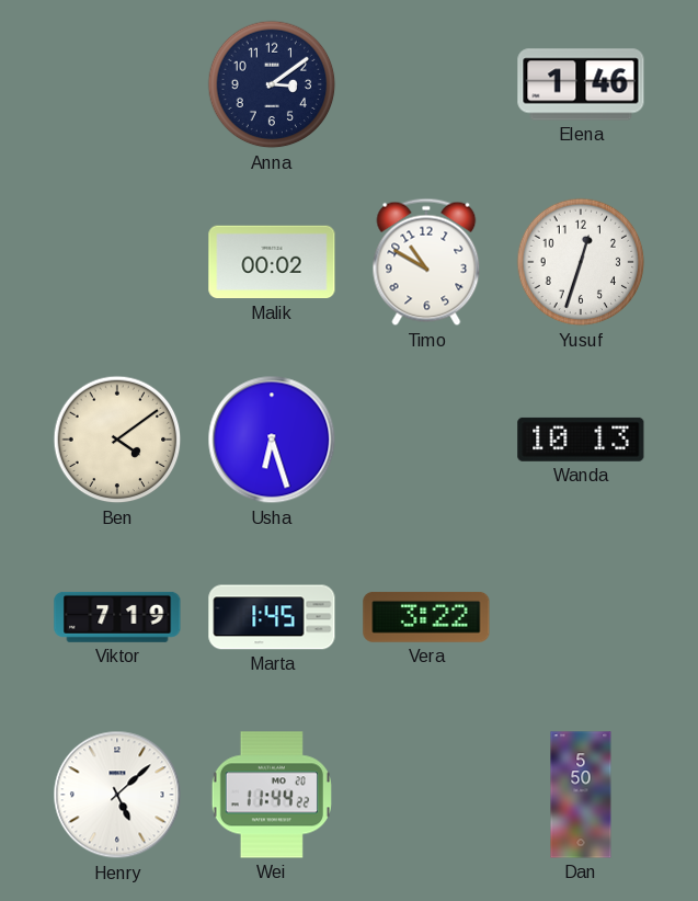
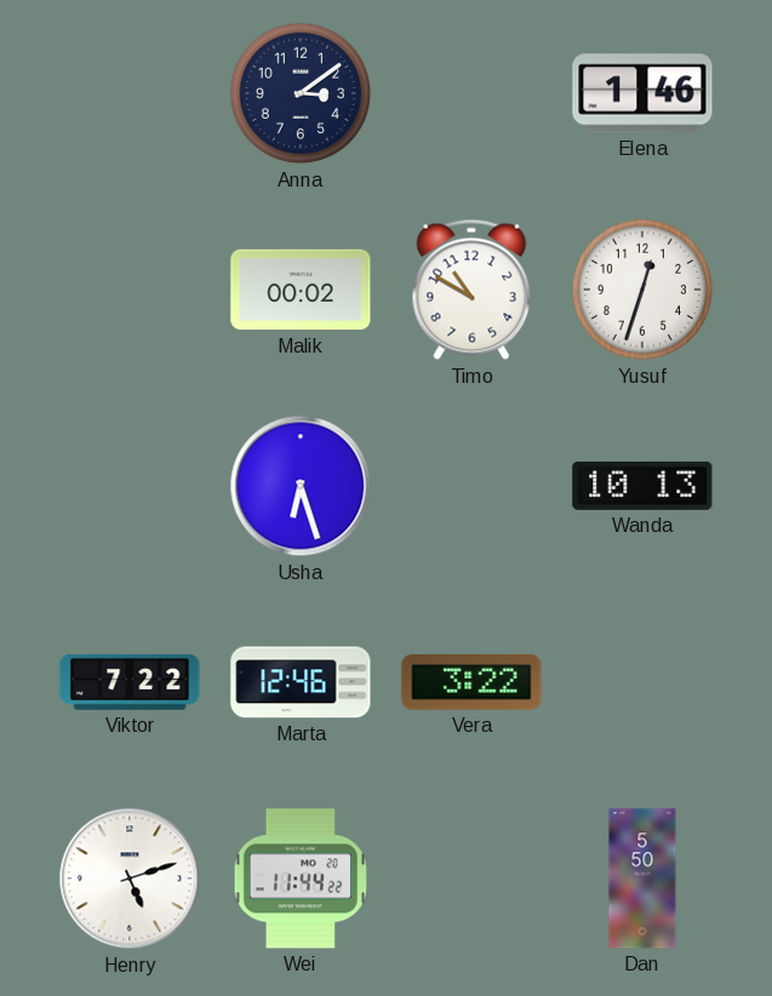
Ben: 4:09 -> none
Viktor: 7:19 -> 7:22
Marta: 1:45 -> 12:46
Henry: 5:08 -> 5:12
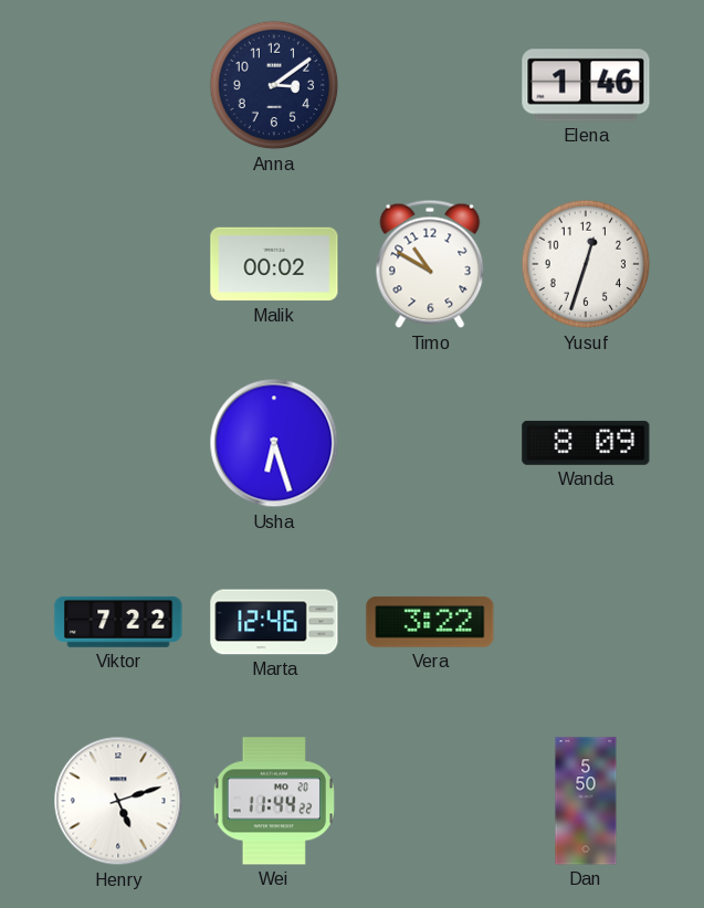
Wanda: 10:13 -> 8:09
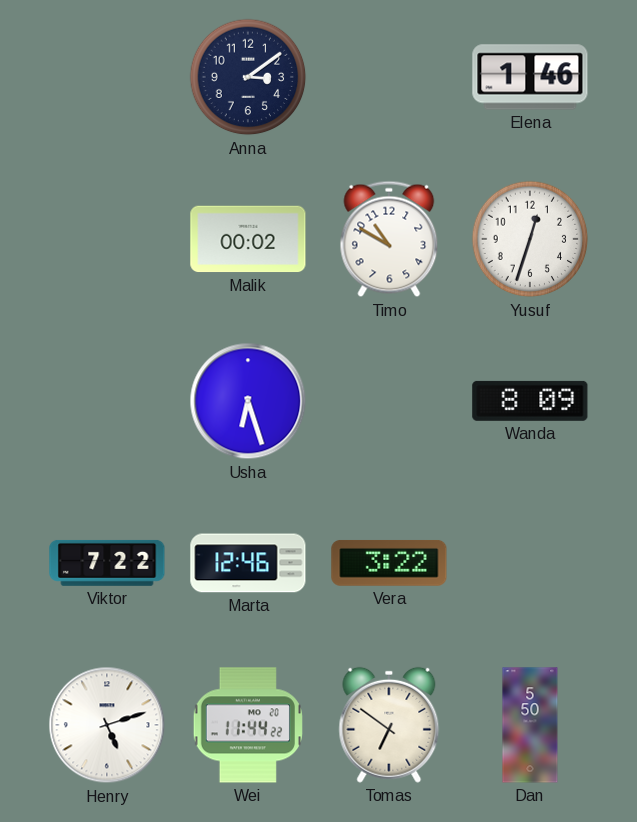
Tomas: none -> 6:51
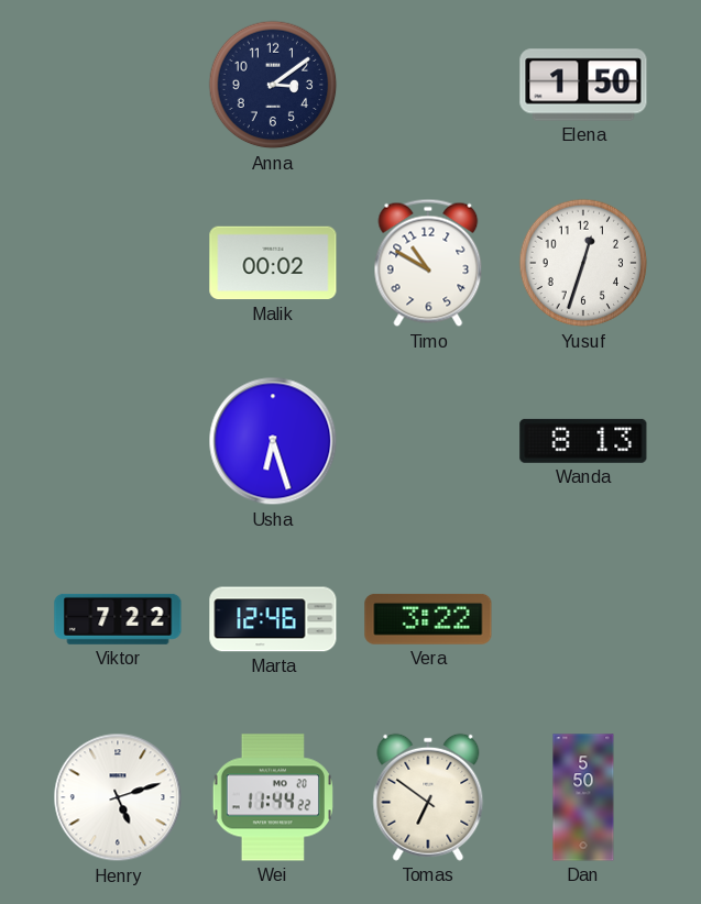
Elena: 1:46 -> 1:50
Wanda: 8:09 -> 8:13
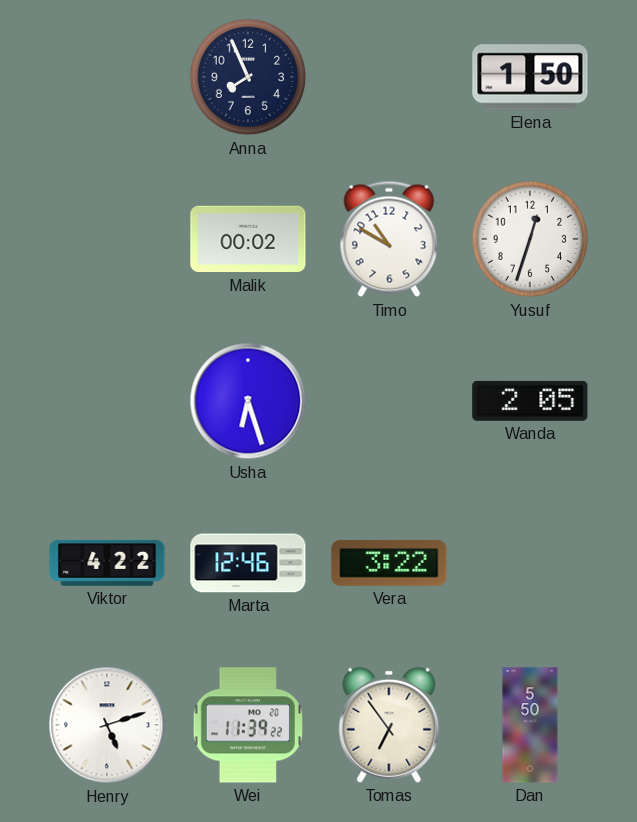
Anna: 3:09 -> 7:56
Wanda: 8:13 -> 2:05
Viktor: 7:22 -> 4:22
Wei: 11:44 -> 11:39
Tomas: 6:51 -> 6:54
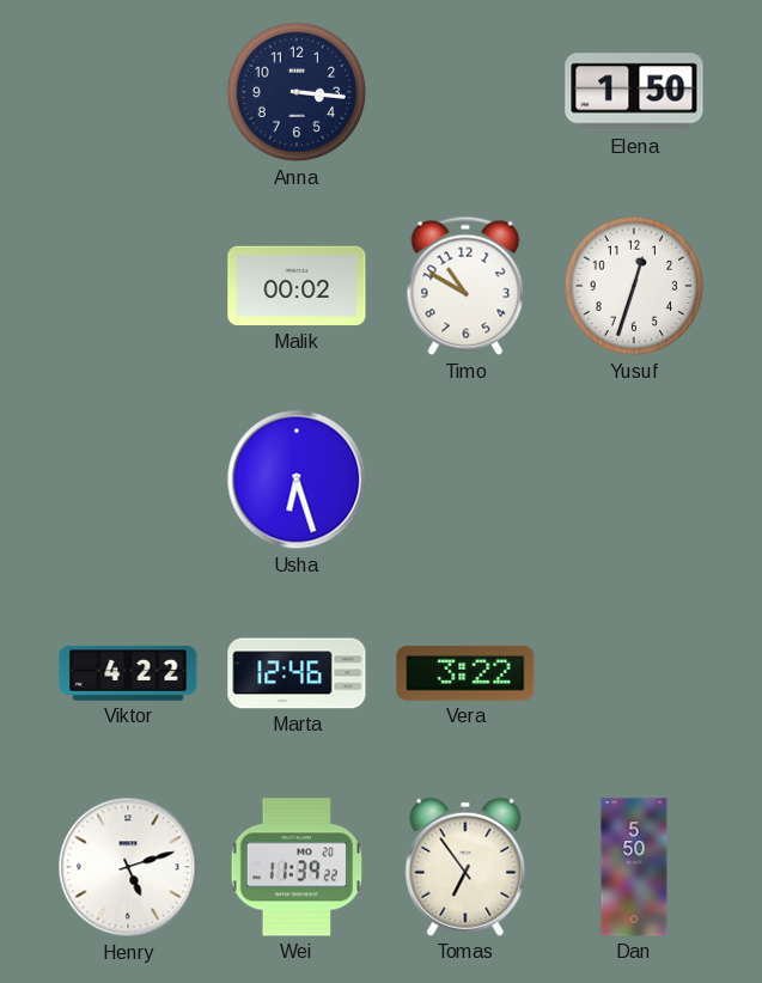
Anna: 7:56 -> 3:16
Wanda: 2:05 -> none
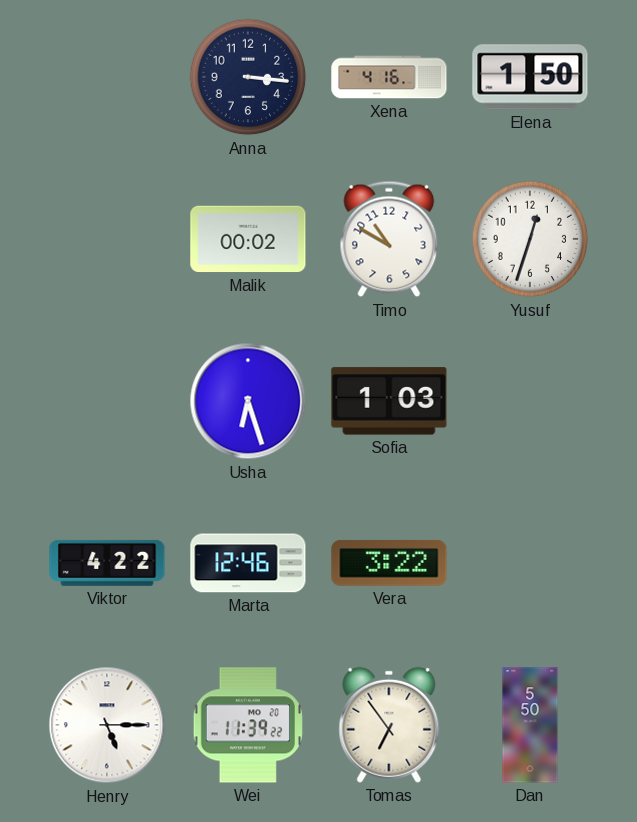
Xena: none -> 4:16
Sofia: none -> 1:03
Henry: 5:12 -> 5:15
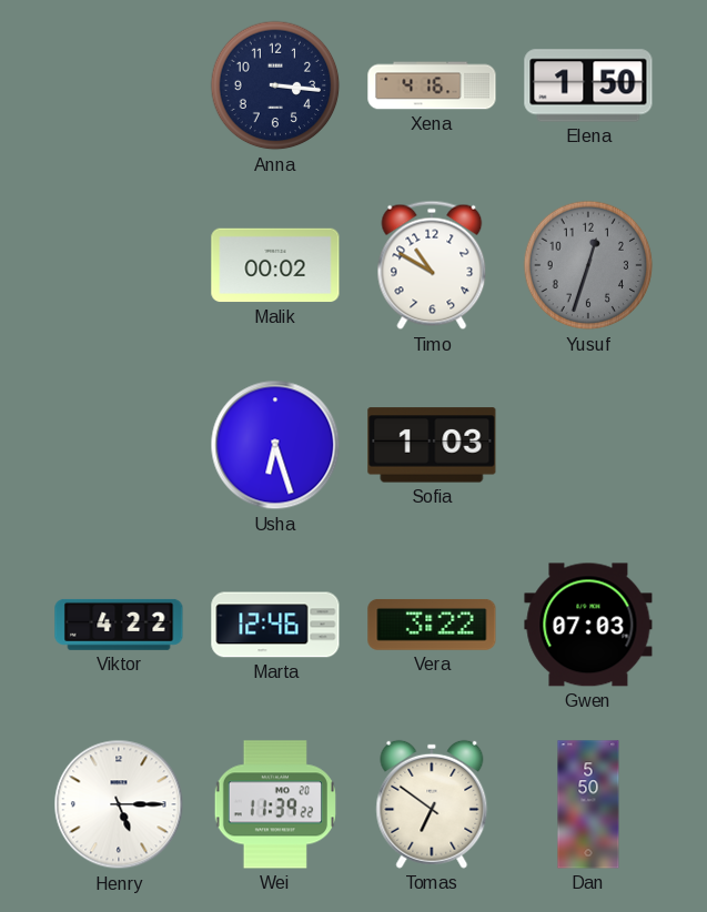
Yusuf dial: white -> grey
Gwen: none -> 07:03
Tomas: 6:54 -> 6:51
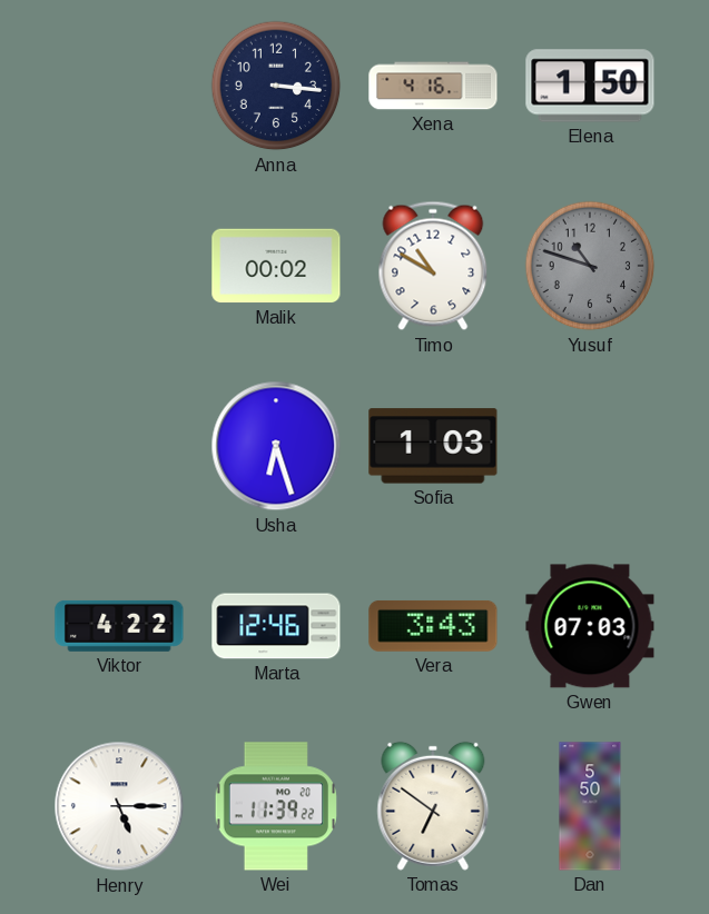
Yusuf: 12:33 -> 10:48
Vera: 3:22 -> 3:43
